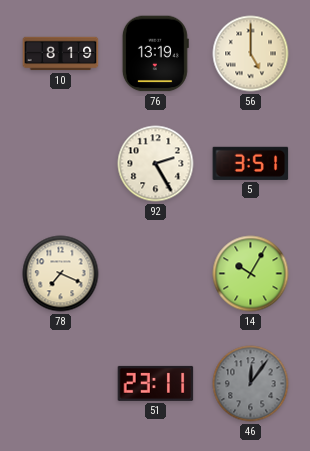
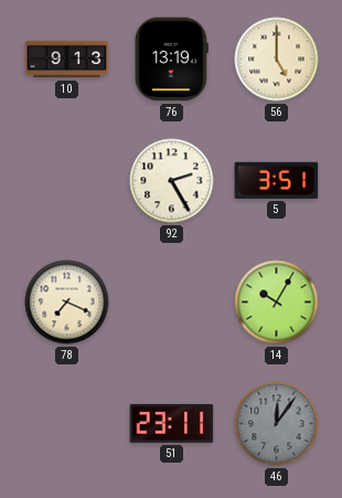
10: 8:19 -> 9:13
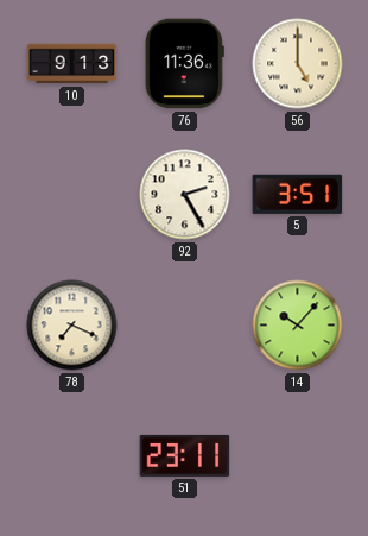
76: 13:19 -> 11:36
14: 10:05 -> 10:07
46: 12:06 -> none
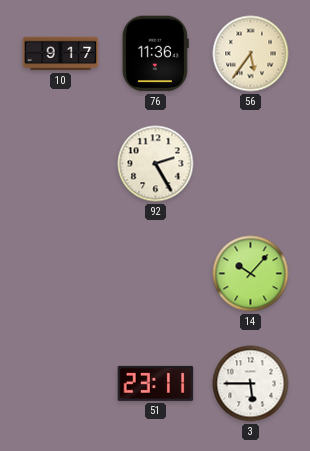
10: 9:13 -> 9:17
56: 5:00 -> 5:36
5: 3:51 -> none
78: 7:19 -> none
3: none -> 5:45
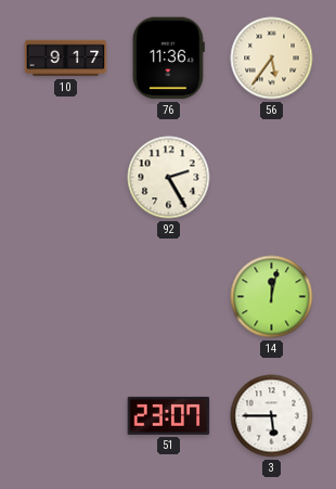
14: 10:07 -> 12:02
51: 23:11 -> 23:07
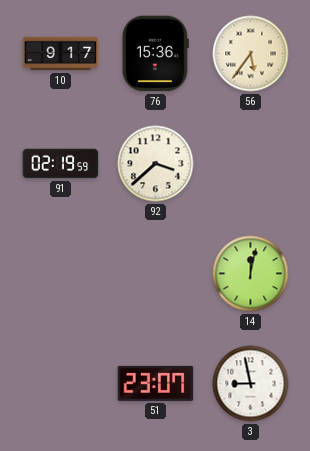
76: 11:36 -> 15:36
91: none -> 02:19
92: 2:25 -> 3:38
3: 5:45 -> 8:58
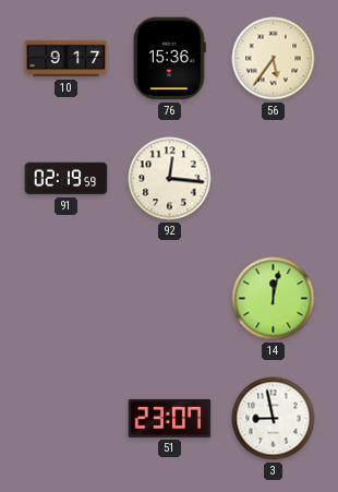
92: 3:38 -> 12:16
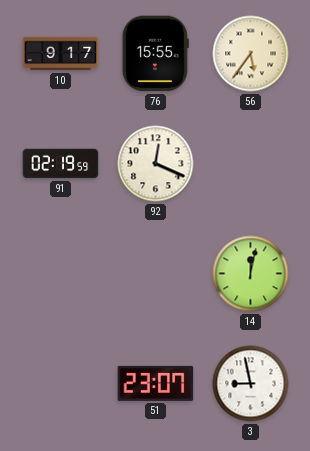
76: 15:36 -> 15:55
92: 12:16 -> 12:19
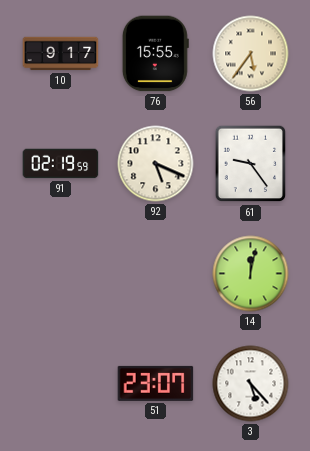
92: 12:19 -> 5:19
61: none -> 9:24
3: 8:58 -> 5:23
